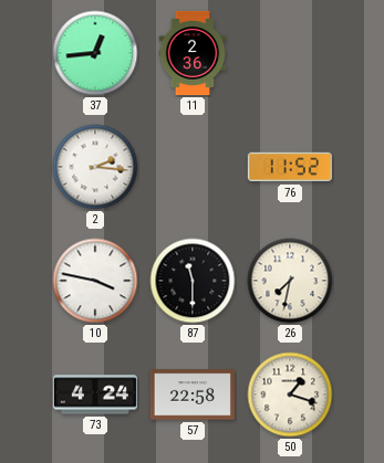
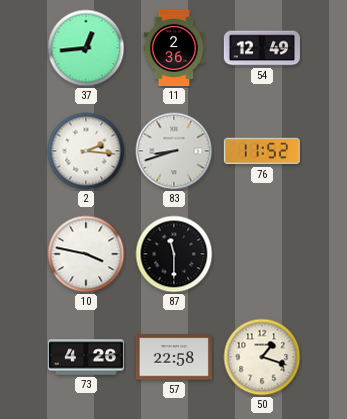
54: none -> 12:49
83: none -> 8:42
26: 7:32 -> none
73: 4:24 -> 4:26
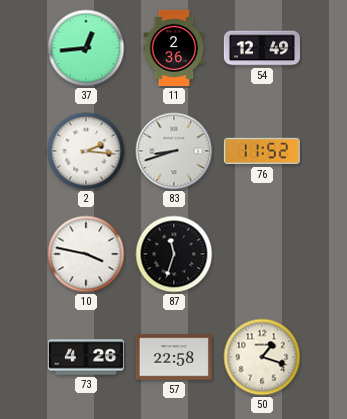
87: 11:30 -> 11:33
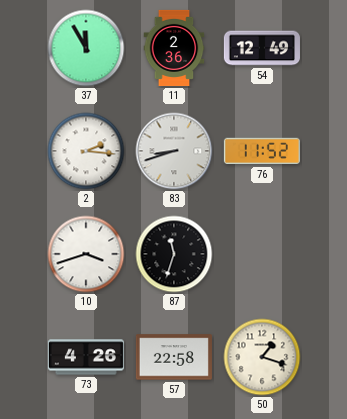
37: 12:44 -> 11:55
10: 3:47 -> 3:42
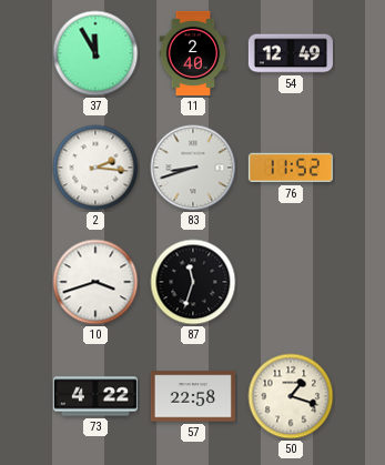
11: 2:36 -> 2:40
73: 4:26 -> 4:22
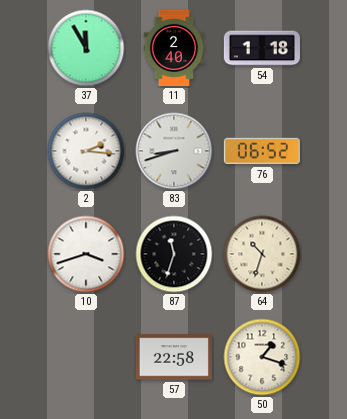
54: 12:49 -> 1:18
76: 11:52 -> 06:52
64: none -> 10:33
73: 4:22 -> none
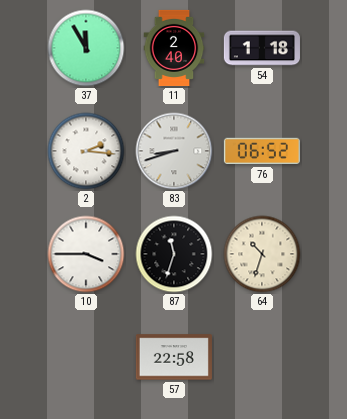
10: 3:42 -> 3:45
50: 1:18 -> none
